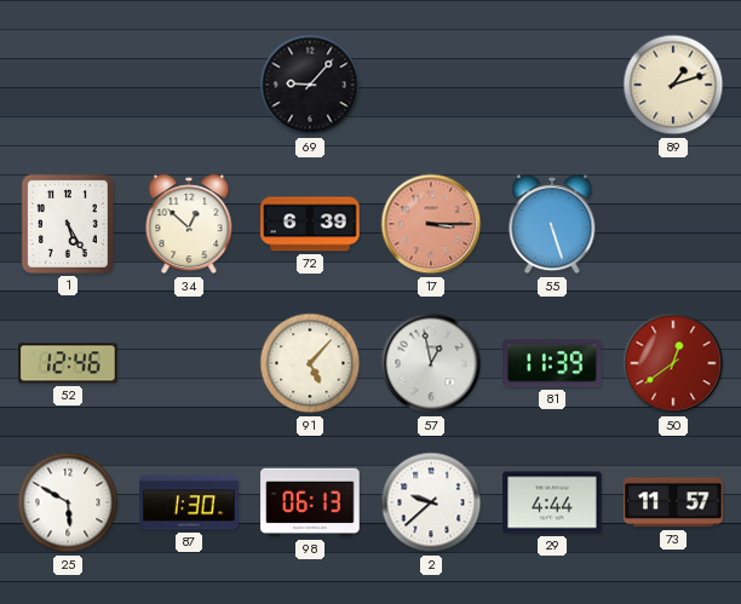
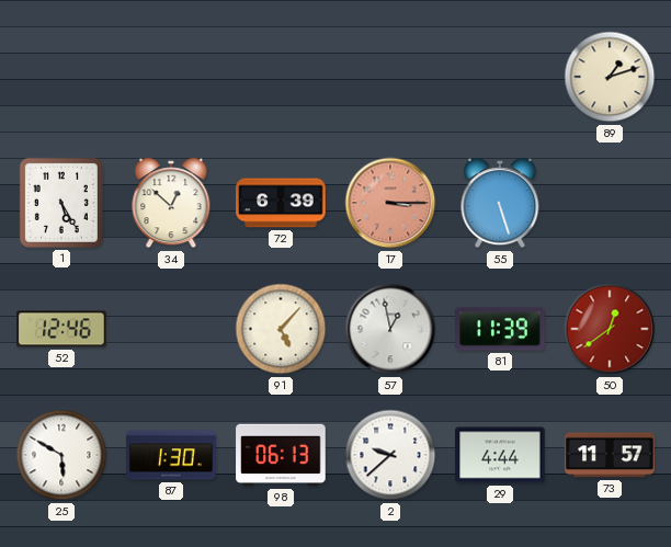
69: 9:07 -> none
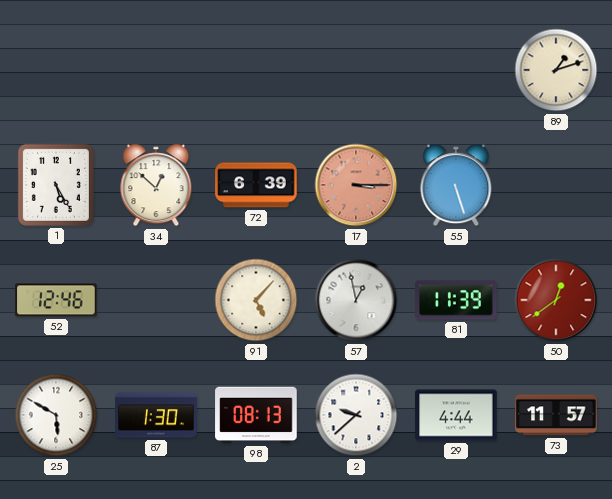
98: 06:13 -> 08:13
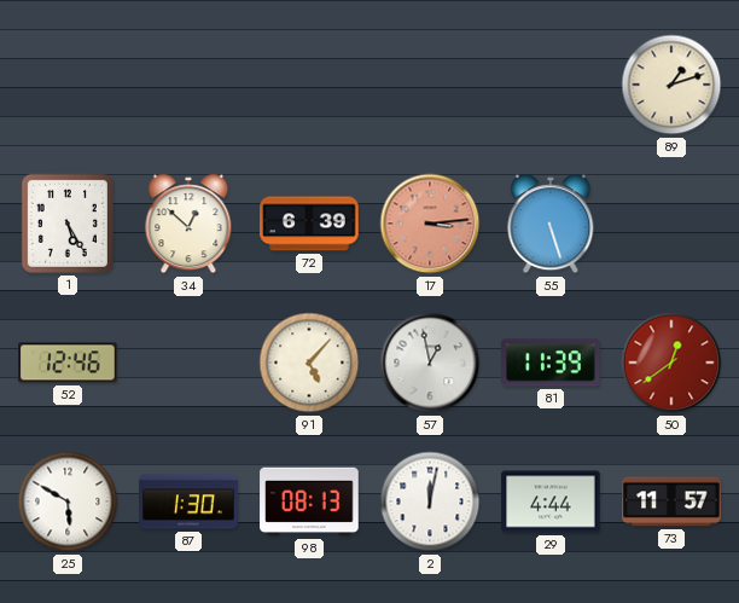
17: 3:15 -> 3:14
2: 9:38 -> 12:02
